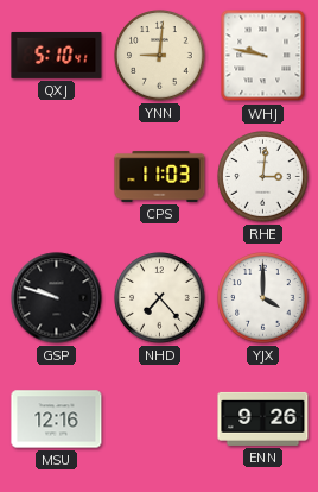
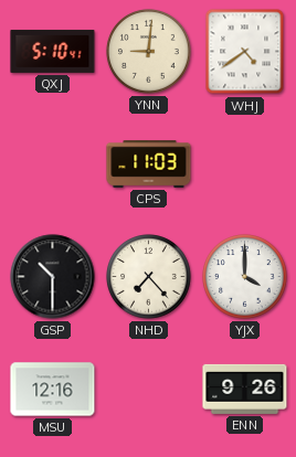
WHJ: 9:47 -> 4:39
RHE: 3:01 -> none
GSP: 9:48 -> 10:30
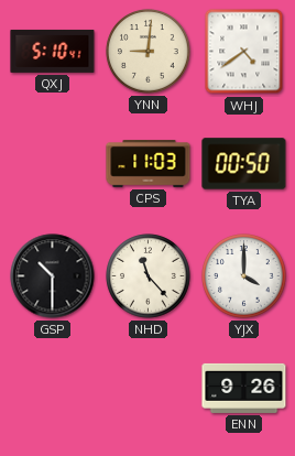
TYA: none -> 00:50
NHD: 7:23 -> 11:23
MSU: 12:16 -> none
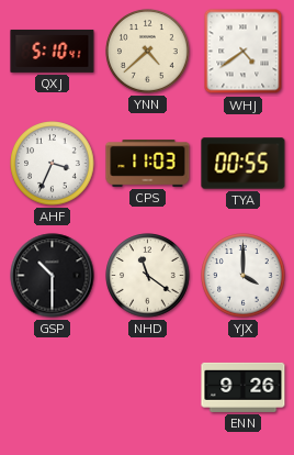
YNN: 9:01 -> 4:38
AHF: none -> 3:34
TYA: 00:50 -> 00:55
NHD: 11:23 -> 11:21
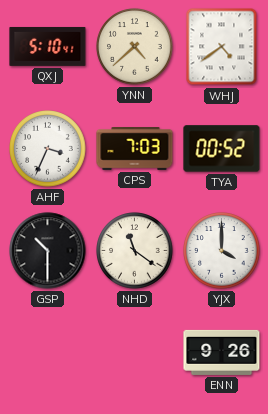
CPS: 11:03 -> 7:03
TYA: 00:55 -> 00:52
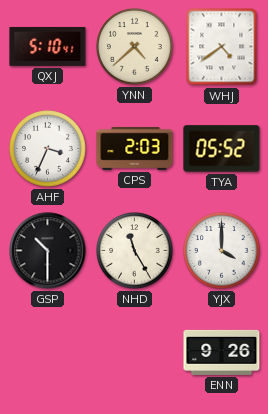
CPS: 7:03 -> 2:03
TYA: 00:52 -> 05:52
NHD: 11:21 -> 11:25
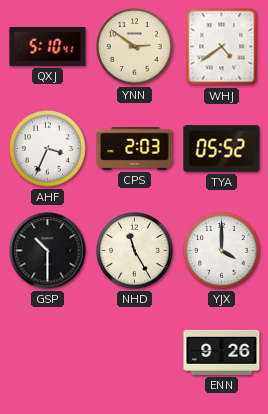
YNN: 4:38 -> 2:51
